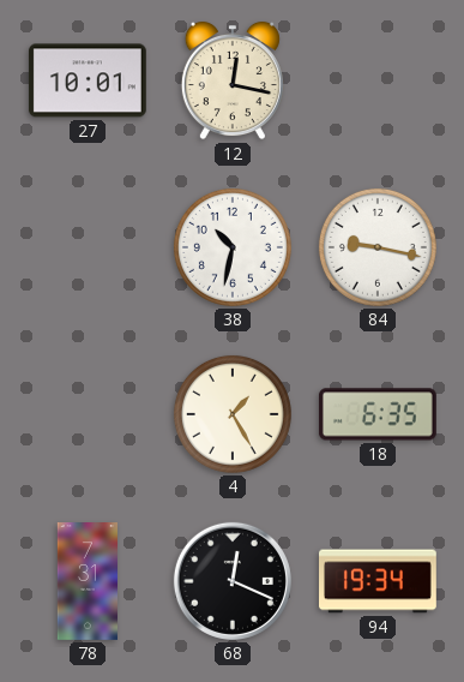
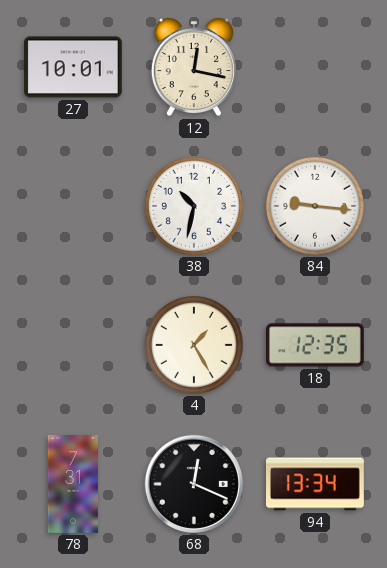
84: 9:17 -> 9:16
18: 6:35 -> 12:35
94: 19:34 -> 13:34
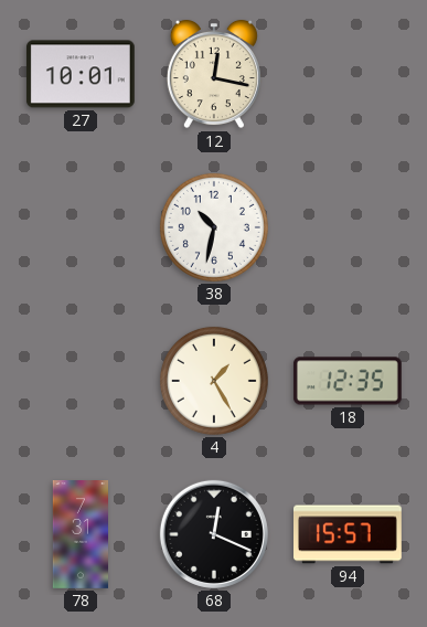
84: 9:16 -> none
94: 13:34 -> 15:57
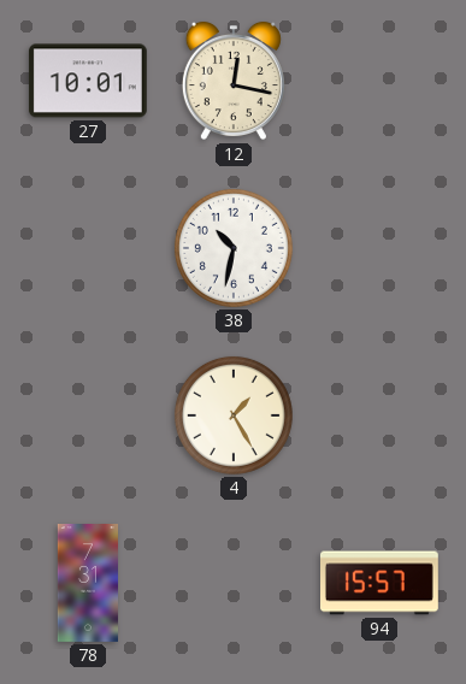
18: 12:35 -> none
68: 12:19 -> none
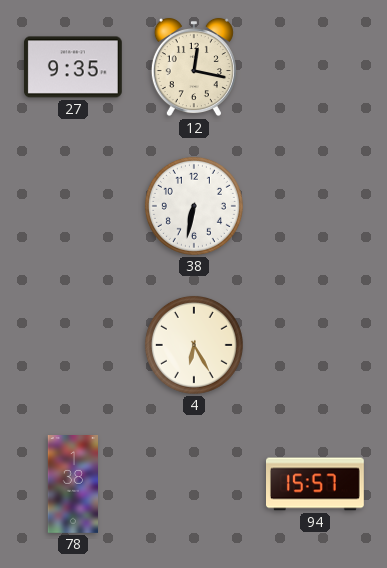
27: 10:01 -> 9:35
38: 10:32 -> 6:32
4: 1:25 -> 6:25
78: 7:31 -> 1:38
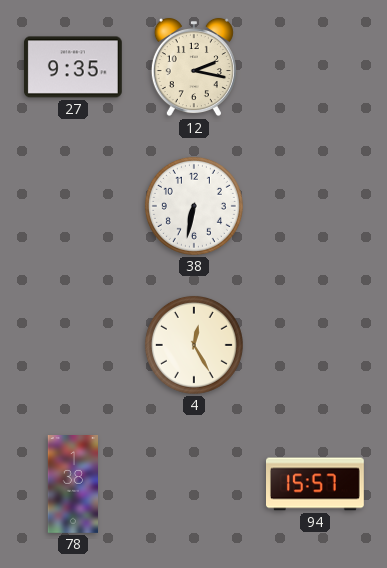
12: 12:17 -> 2:17
4: 6:25 -> 12:25
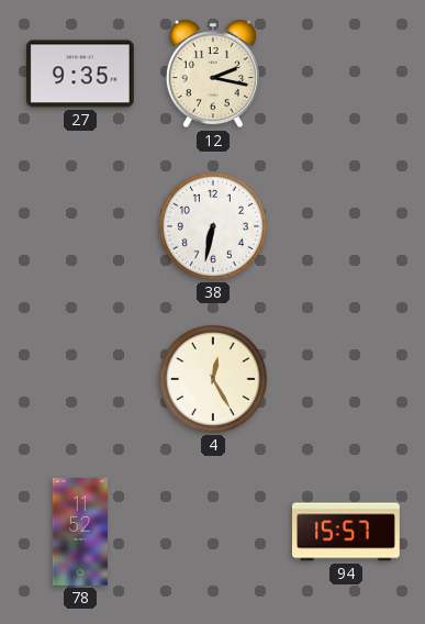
78: 1:38 -> 11:52
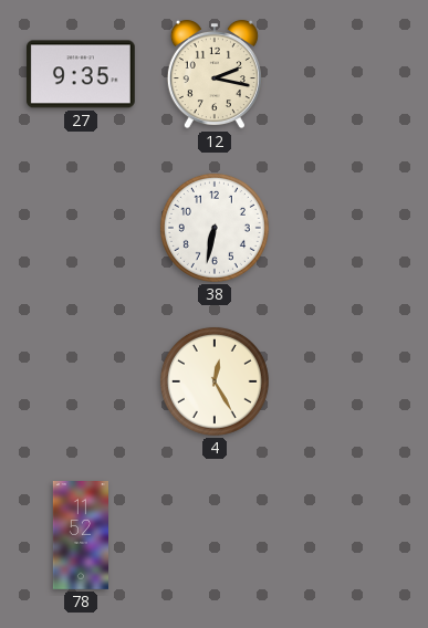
94: 15:57 -> none
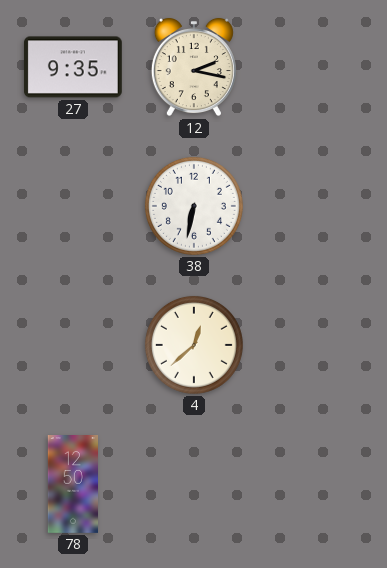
4: 12:25 -> 12:38
78: 11:52 -> 12:50
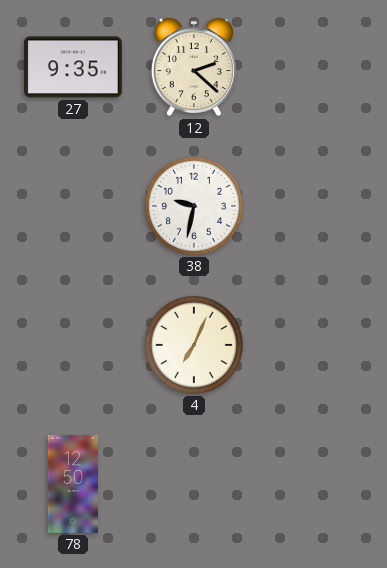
12: 2:17 -> 2:22
38: 6:32 -> 9:32
4: 12:38 -> 7:04
